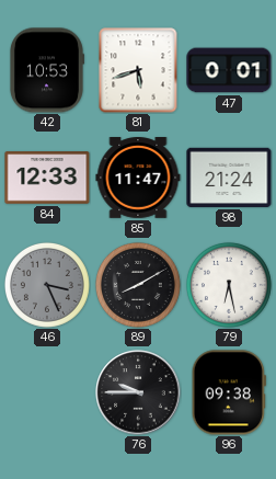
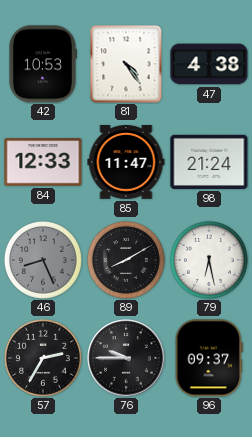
81: 5:42 -> 4:24
47: 0:01 -> 4:38
46: 3:26 -> 8:26
57: none -> 2:35
96: 09:38 -> 09:37
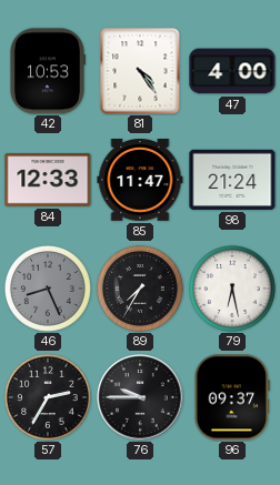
47: 4:38 -> 4:00
89: 8:10 -> 7:35
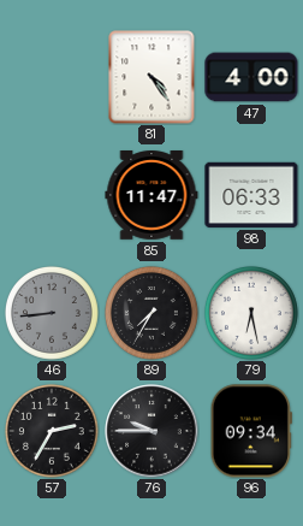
42: 10:53 -> none
84: 12:33 -> none
98: 21:24 -> 06:33
46: 8:26 -> 8:44
96: 09:37 -> 09:34
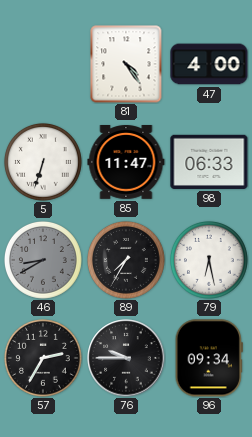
5: none -> 6:33
46: 8:44 -> 8:40
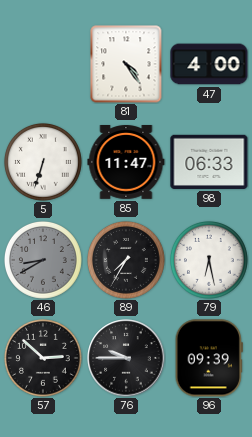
57: 2:35 -> 2:52
96: 09:34 -> 09:39
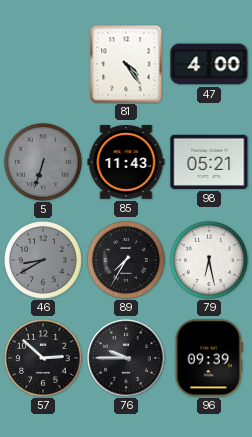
5 dial: white -> grey
85: 11:47 -> 11:43
98: 06:33 -> 05:21
